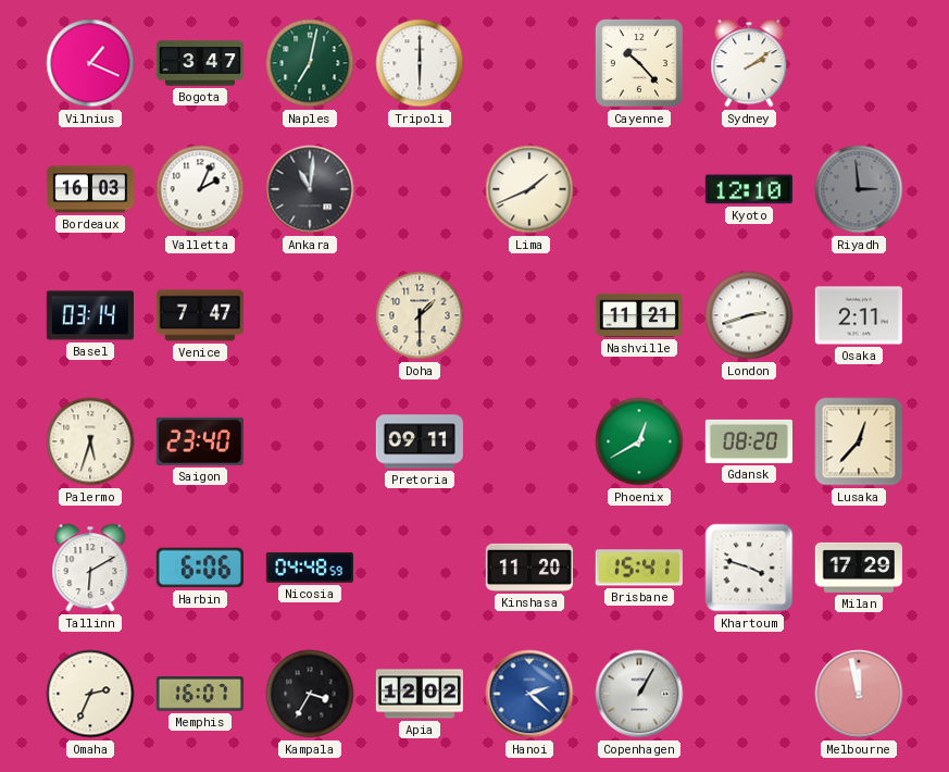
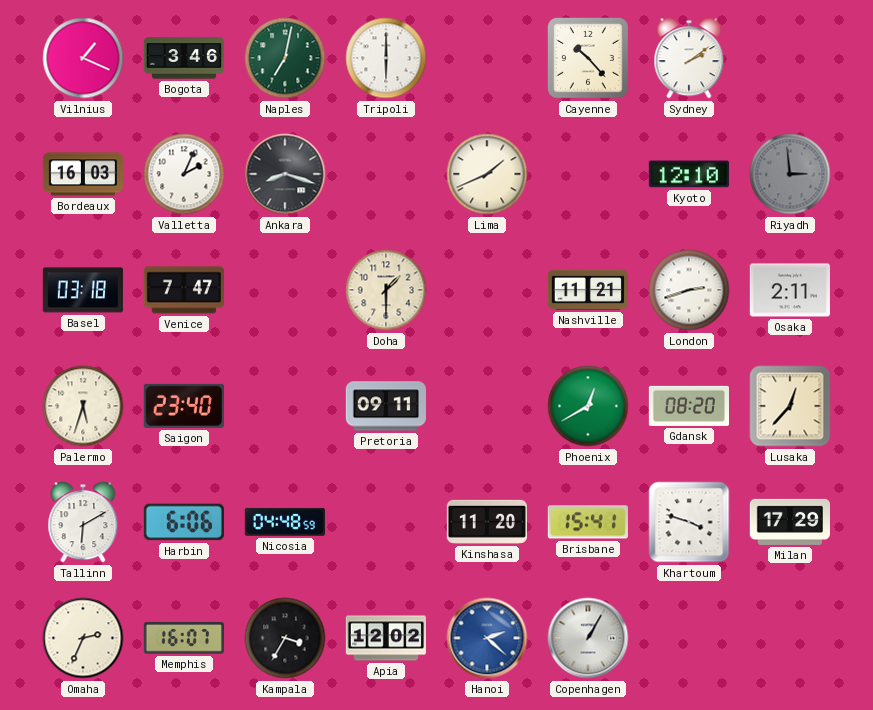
Bogota: 3:47 -> 3:46
Ankara: 11:01 -> 8:18
Basel: 03:14 -> 03:18
Melbourne: 11:58 -> none
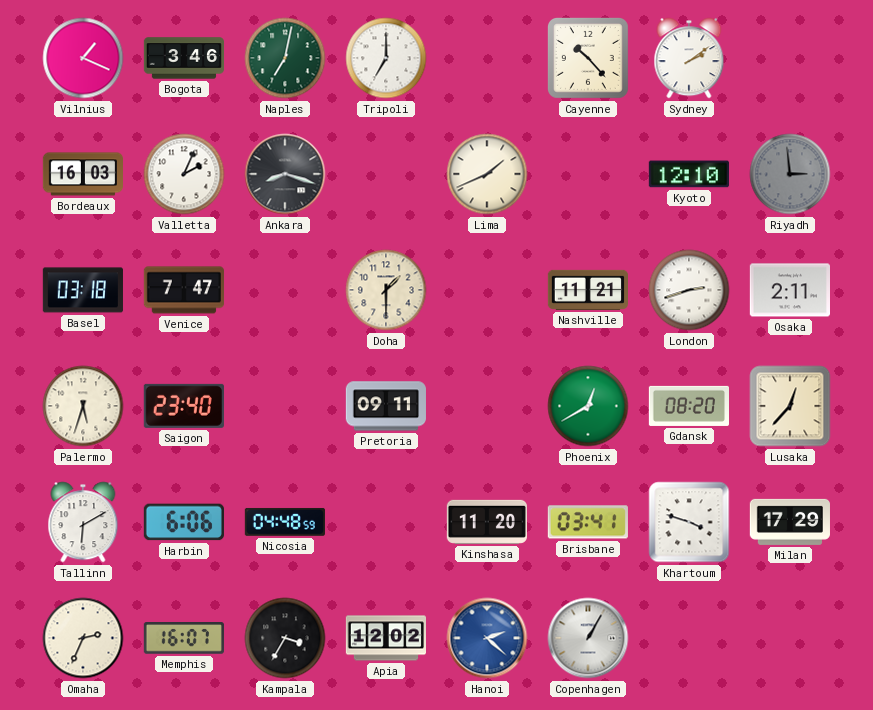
Tripoli: 6:00 -> 7:00
Brisbane: 15:41 -> 03:41
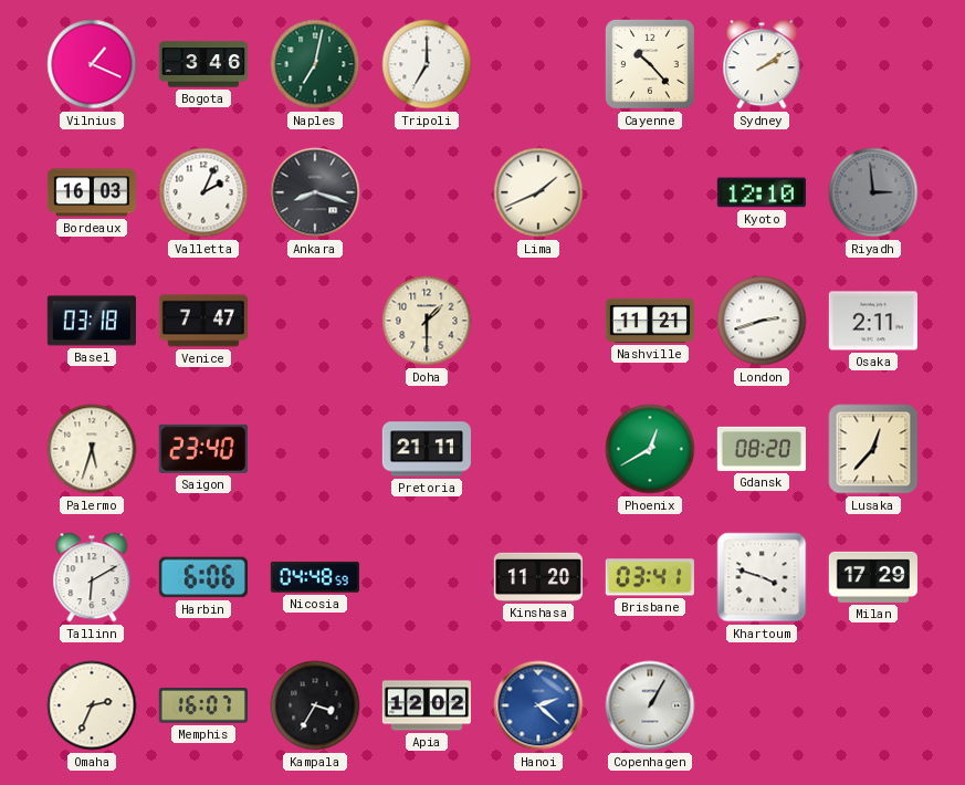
Pretoria: 09:11 -> 21:11
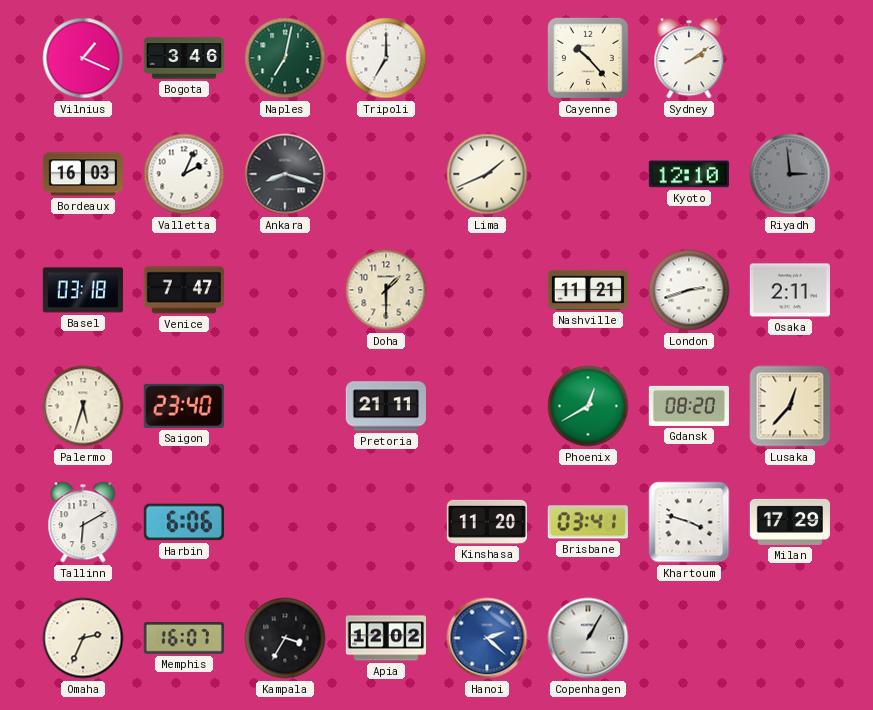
Nicosia: 04:48 -> none
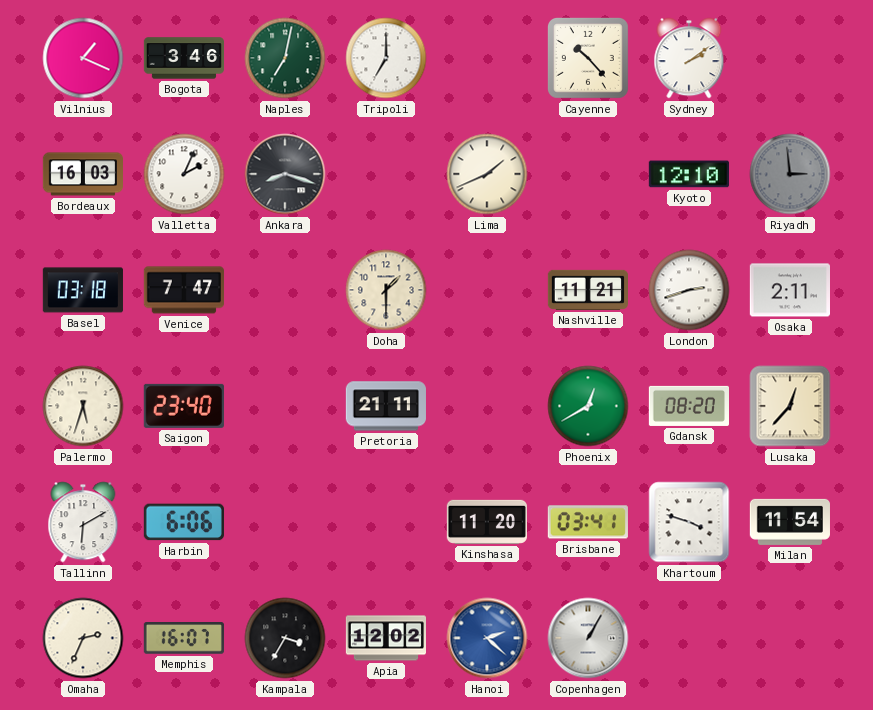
Milan: 17:29 -> 11:54
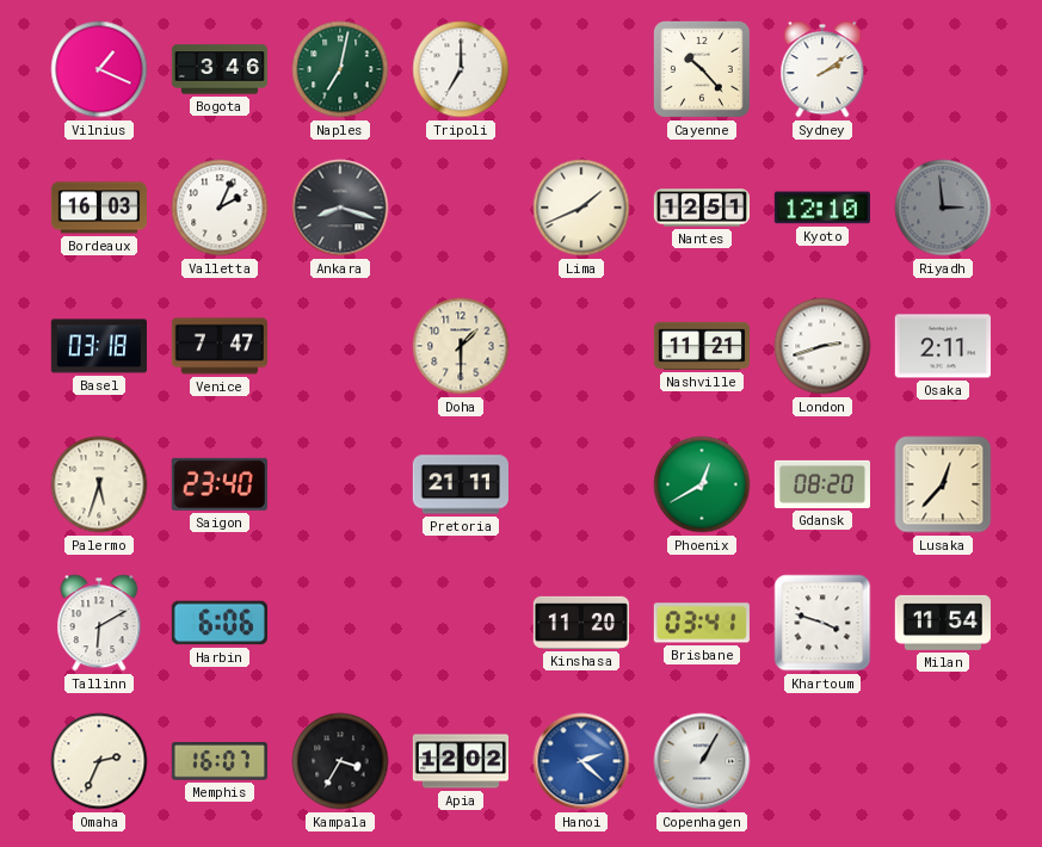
Nantes: none -> 12:51
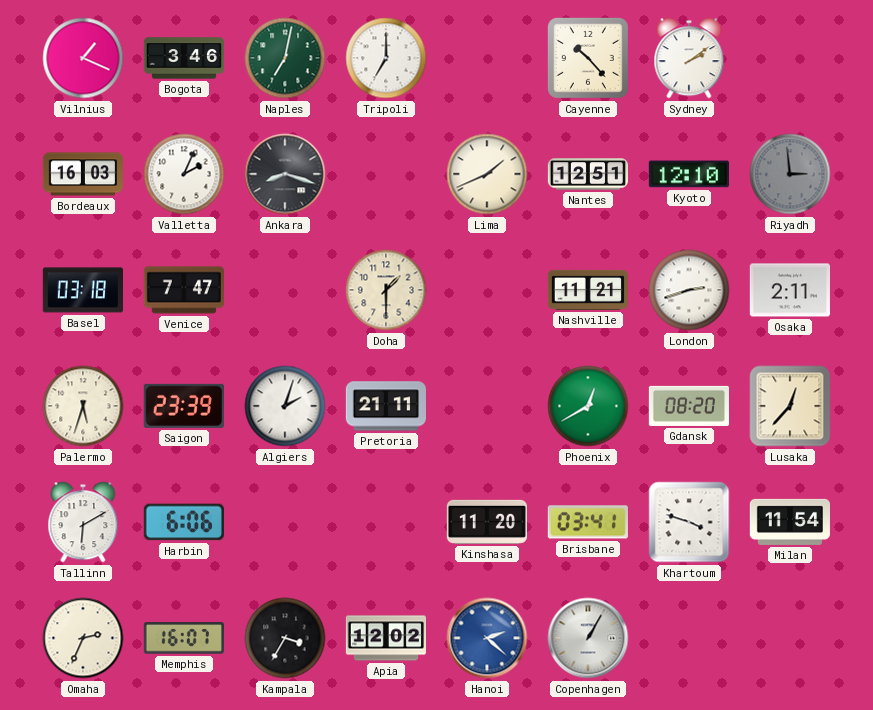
Saigon: 23:40 -> 23:39
Algiers: none -> 2:03
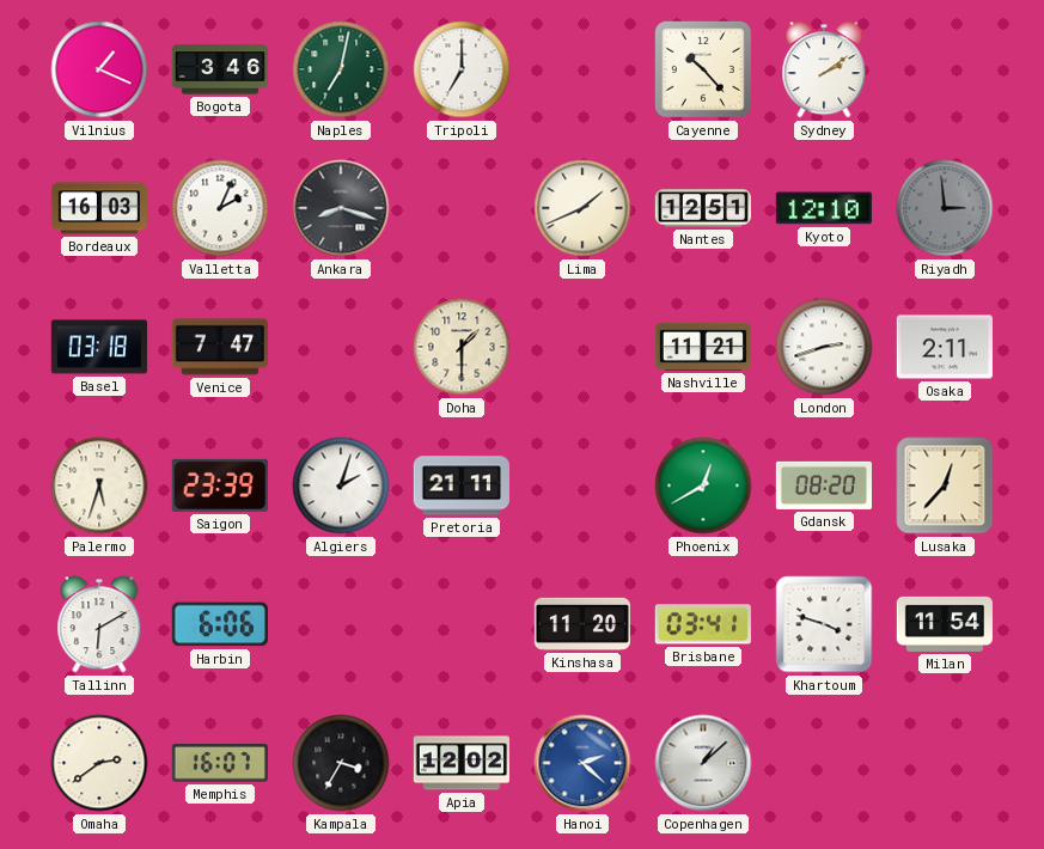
Omaha: 2:34 -> 2:39
Copenhagen: 1:05 -> 1:08
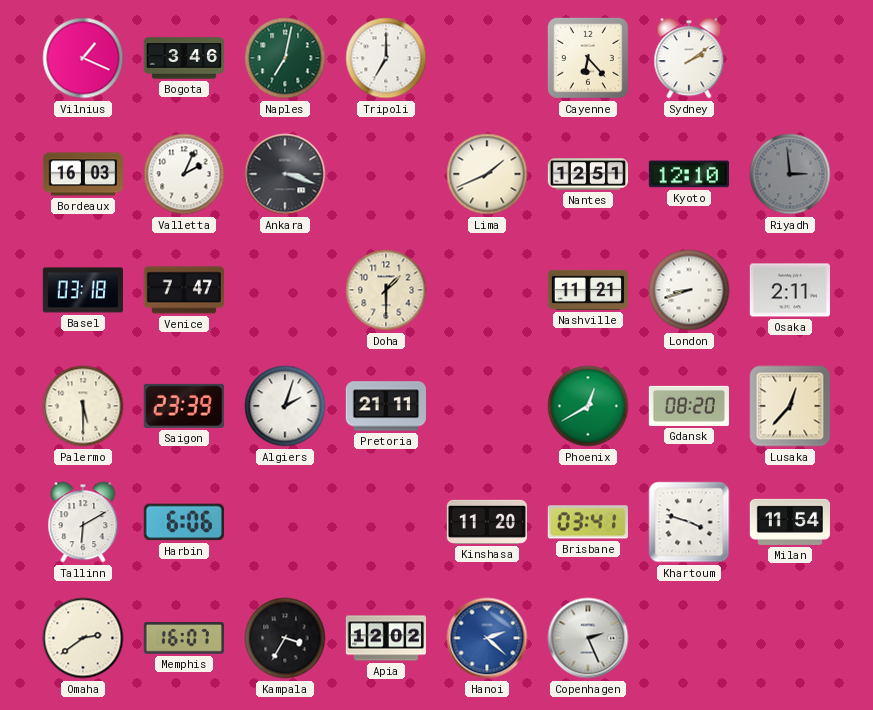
Cayenne: 10:23 -> 6:23
Ankara: 8:18 -> 3:18
London: 2:42 -> 8:42
Palermo: 5:33 -> 5:30
Copenhagen: 1:08 -> 2:26
